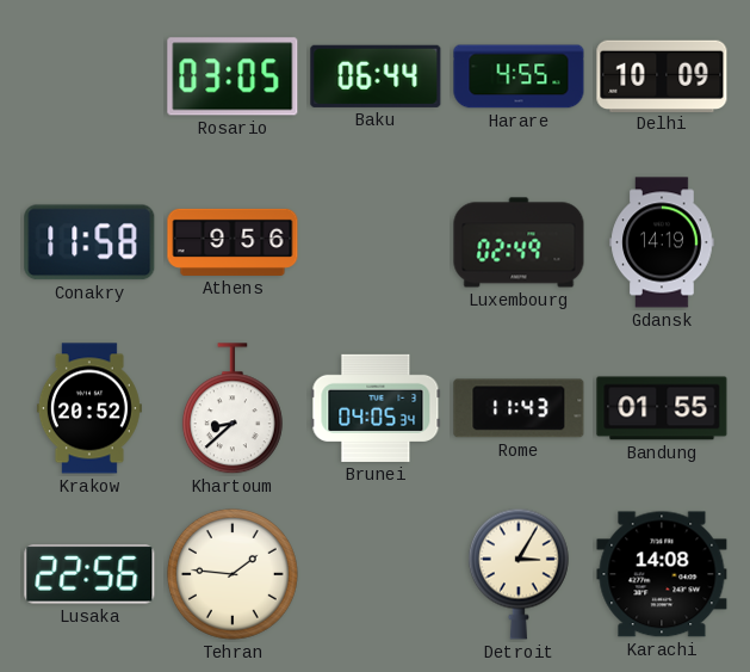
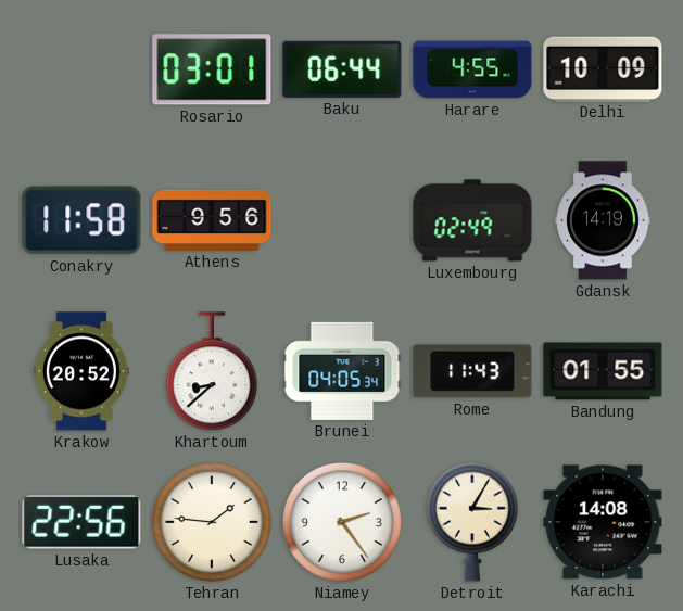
Rosario: 03:05 -> 03:01
Niamey: none -> 2:24
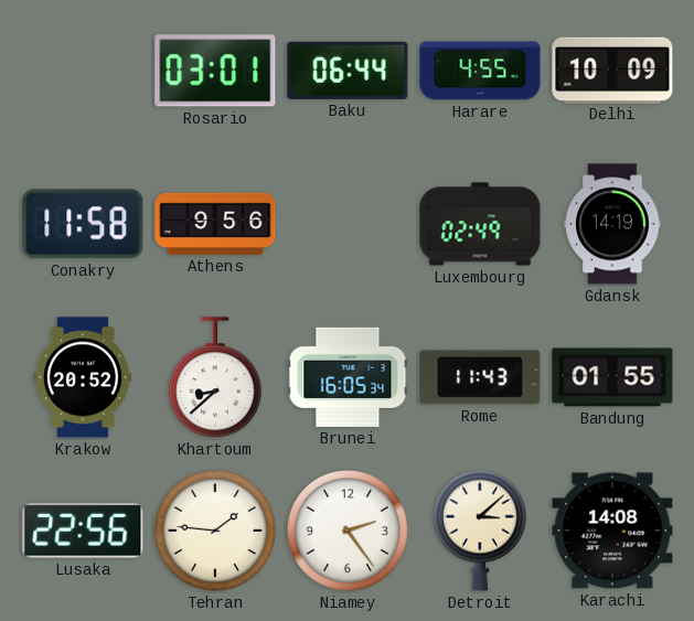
Brunei: 04:05 -> 16:05
Detroit: 3:05 -> 3:08
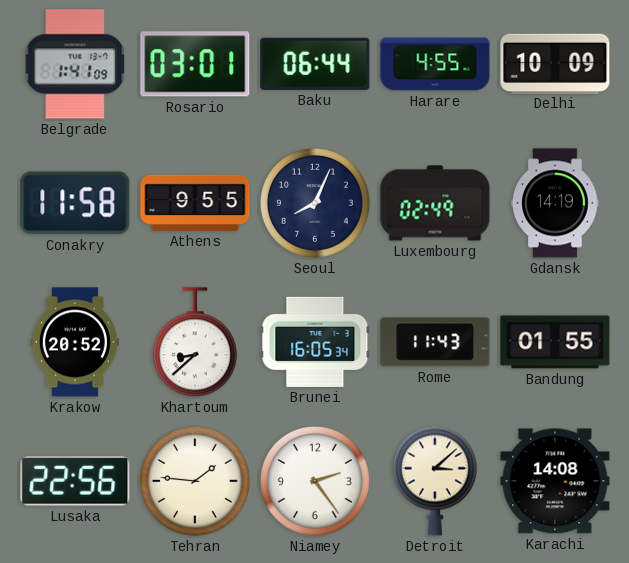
Belgrade: none -> 1:41
Athens: 9:56 -> 9:55
Seoul: none -> 8:04
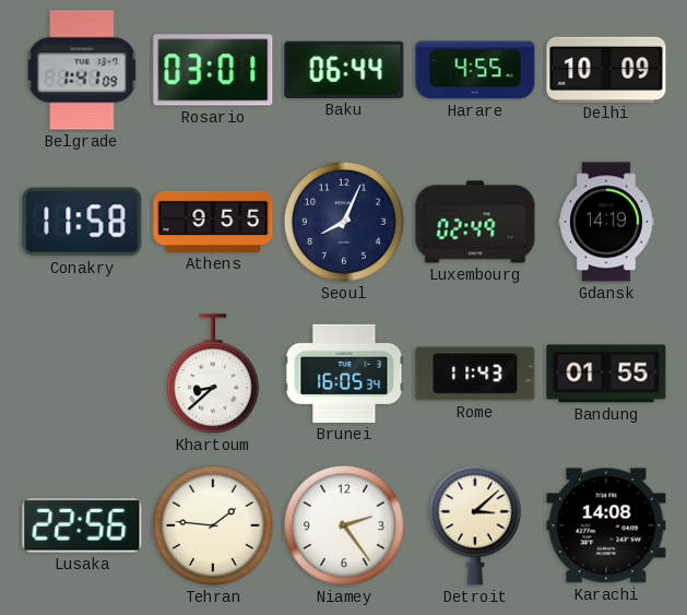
Krakow: 20:52 -> none
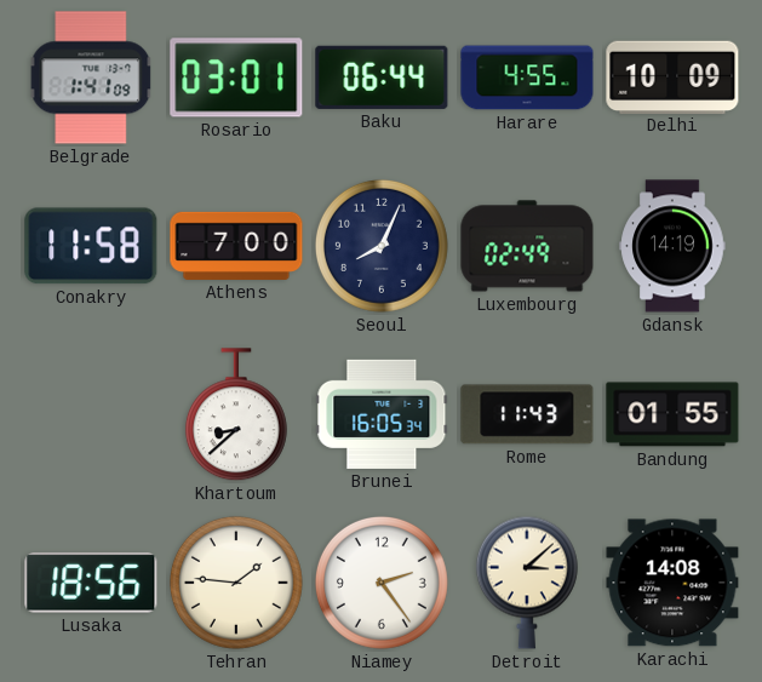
Athens: 9:55 -> 7:00
Lusaka: 22:56 -> 18:56
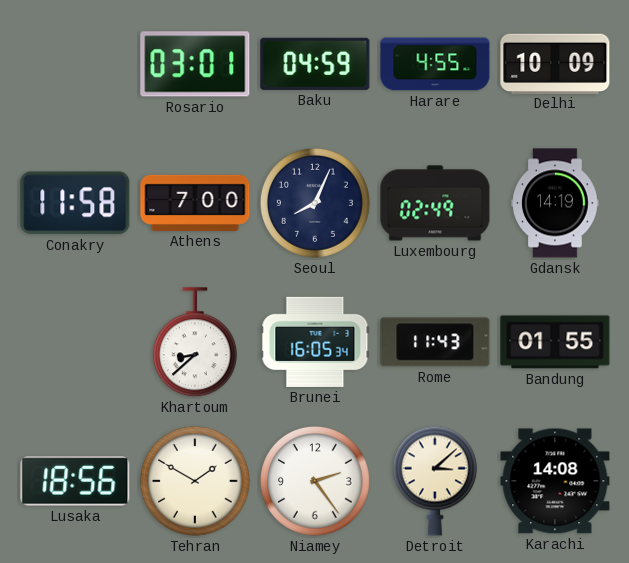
Belgrade: 1:41 -> none
Baku: 06:44 -> 04:59
Tehran: 1:46 -> 1:50
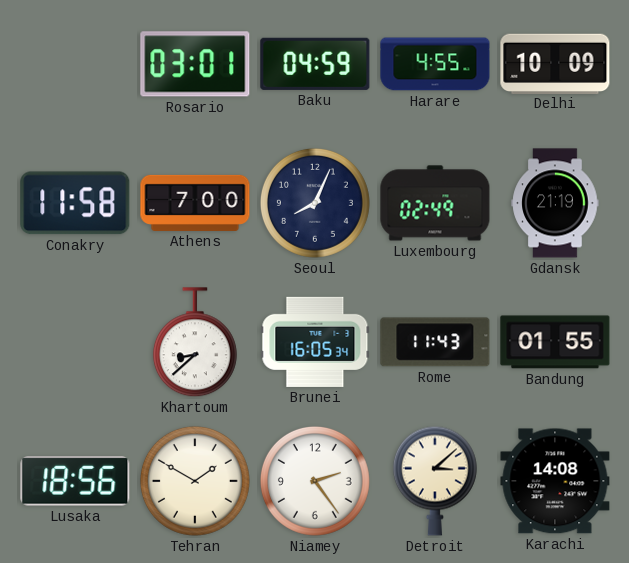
Gdansk: 14:19 -> 21:19
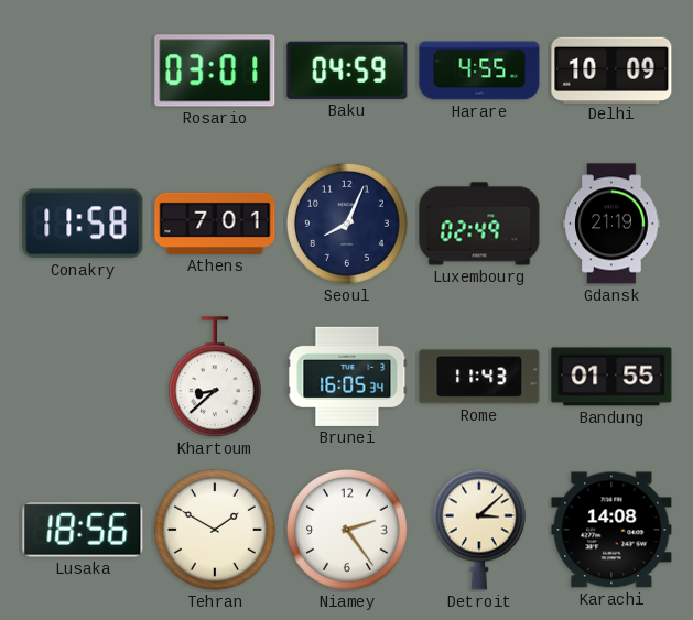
Athens: 7:00 -> 7:01
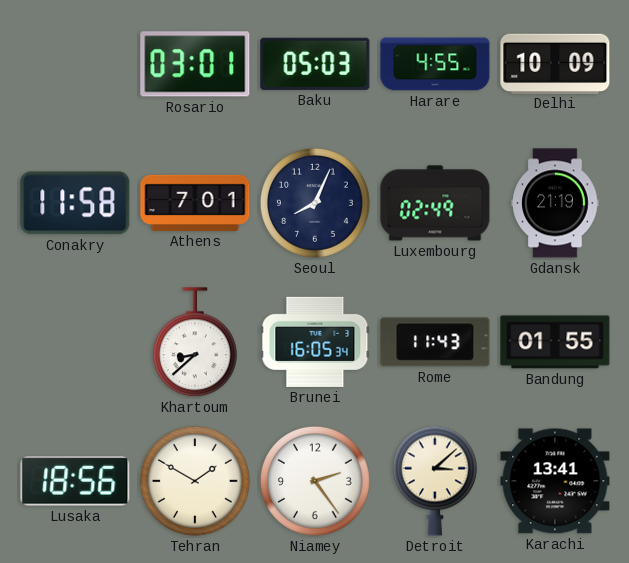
Baku: 04:59 -> 05:03
Karachi: 14:08 -> 13:41
